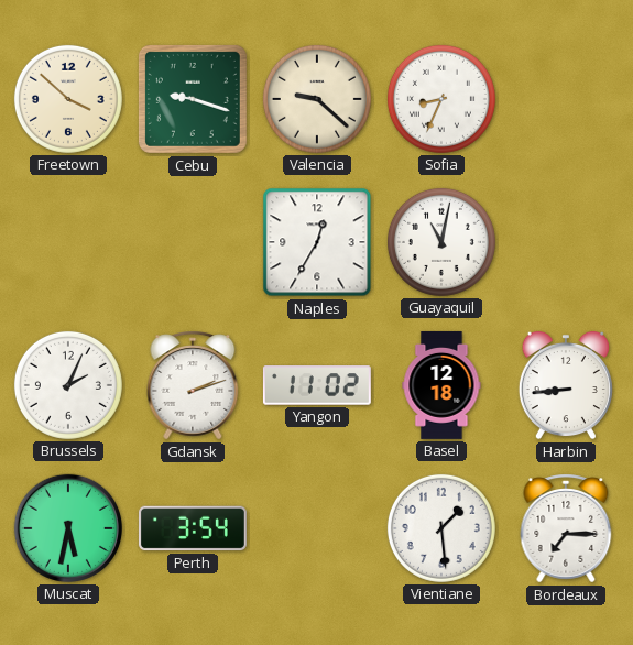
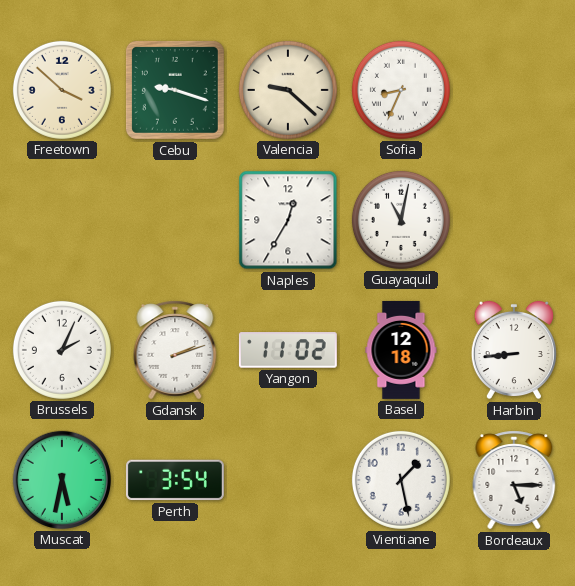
Vientiane: 1:29 -> 1:28
Bordeaux: 7:15 -> 5:15
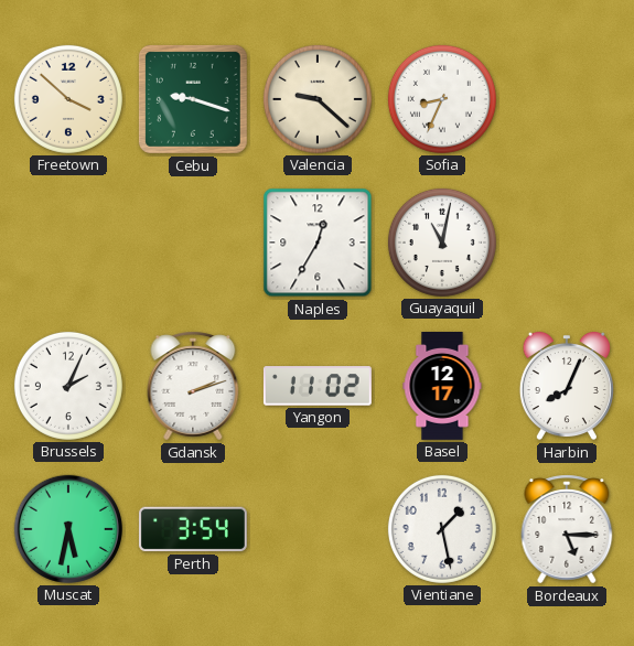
Basel: 12:18 -> 12:17
Harbin: 8:44 -> 8:04
